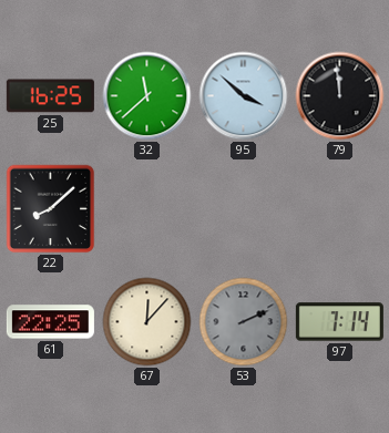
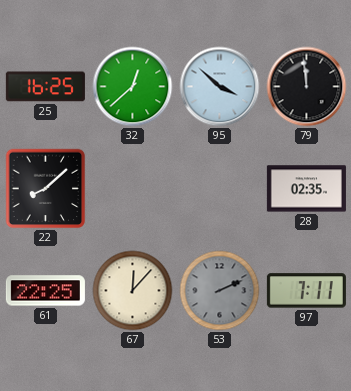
32: 11:38 -> 12:38
28: none -> 02:35
97: 7:14 -> 7:11
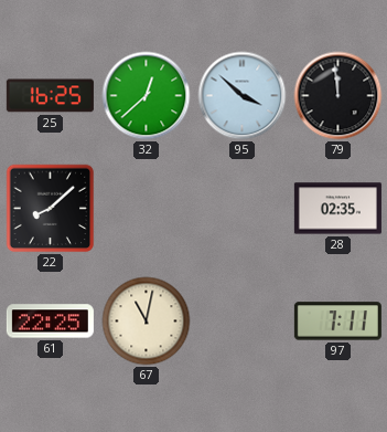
67: 12:07 -> 11:02
53: 2:11 -> none
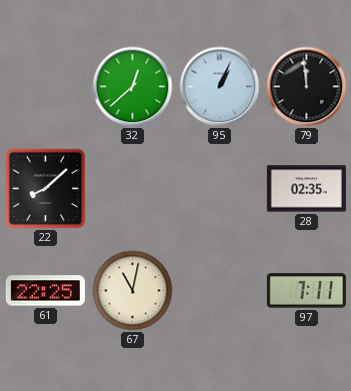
25: 16:25 -> none
95: 3:52 -> 1:04
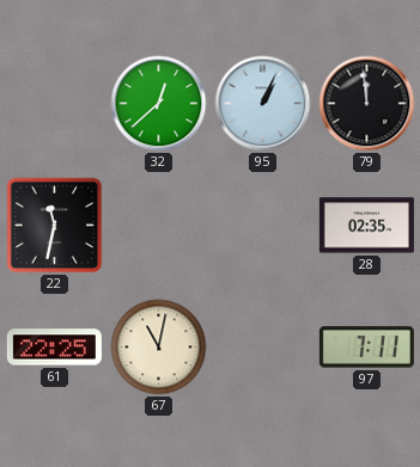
22: 8:08 -> 11:32
